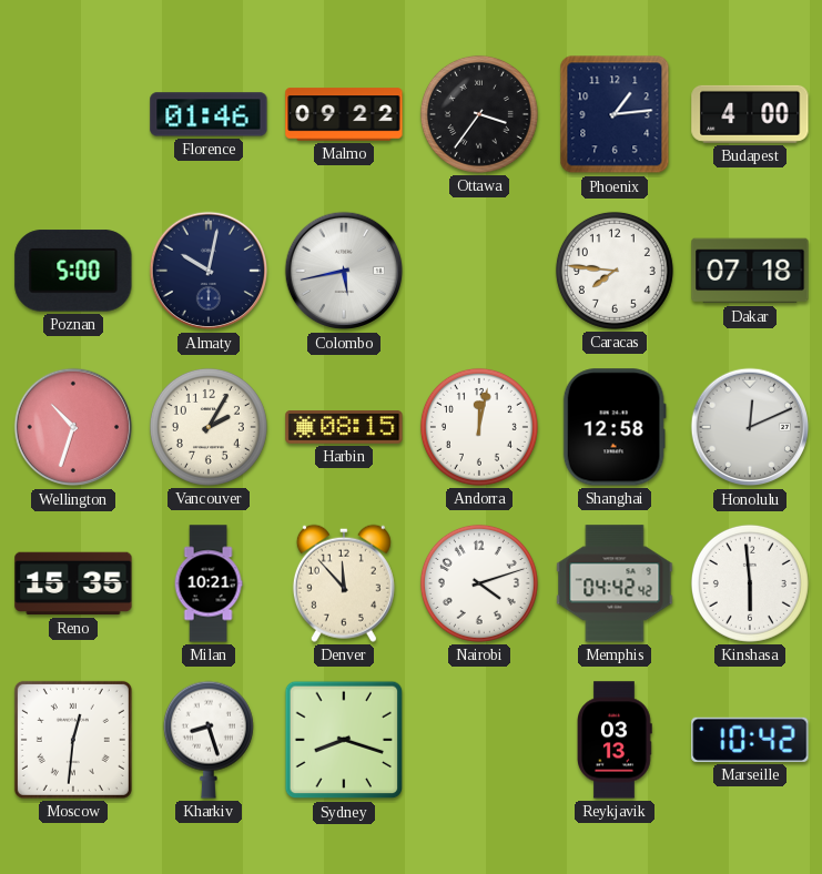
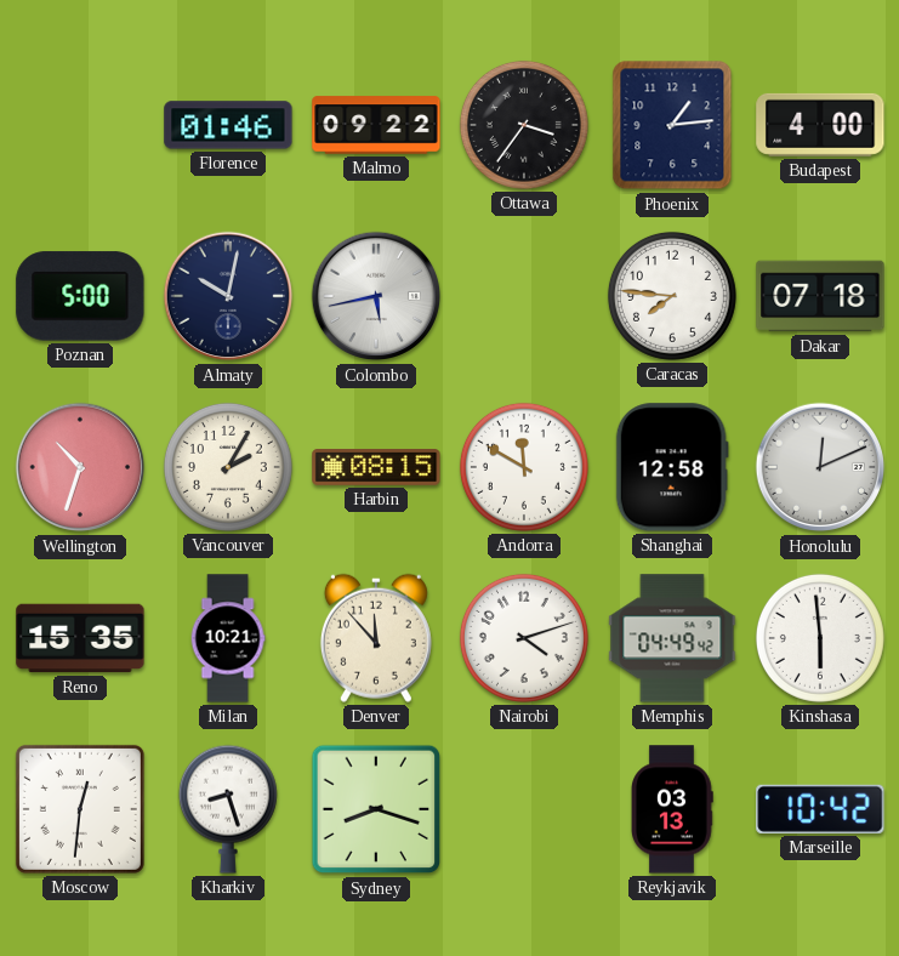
Andorra: 12:02 -> 11:50
Memphis: 04:42 -> 04:49
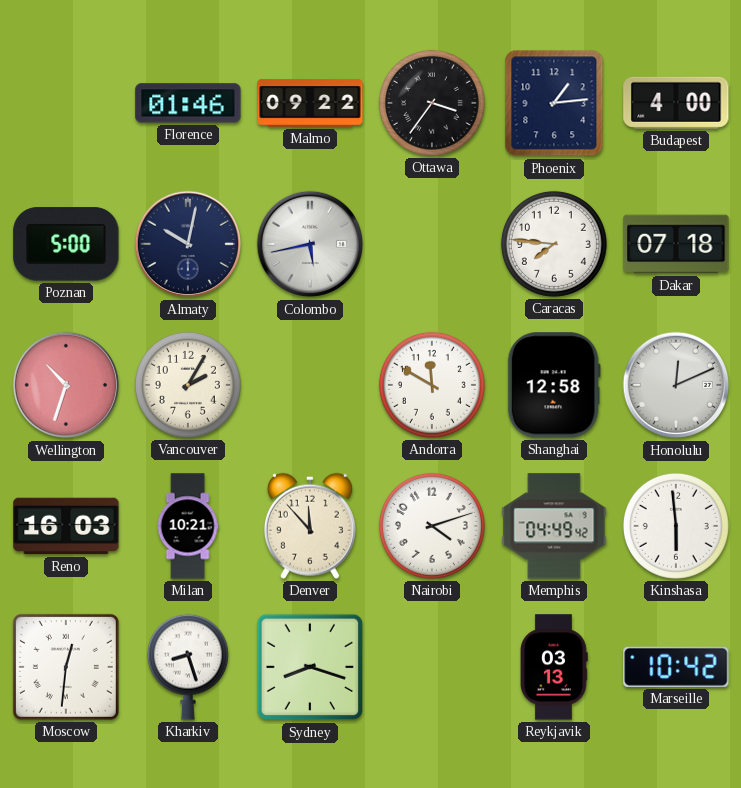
Harbin: 08:15 -> none
Reno: 15:35 -> 16:03
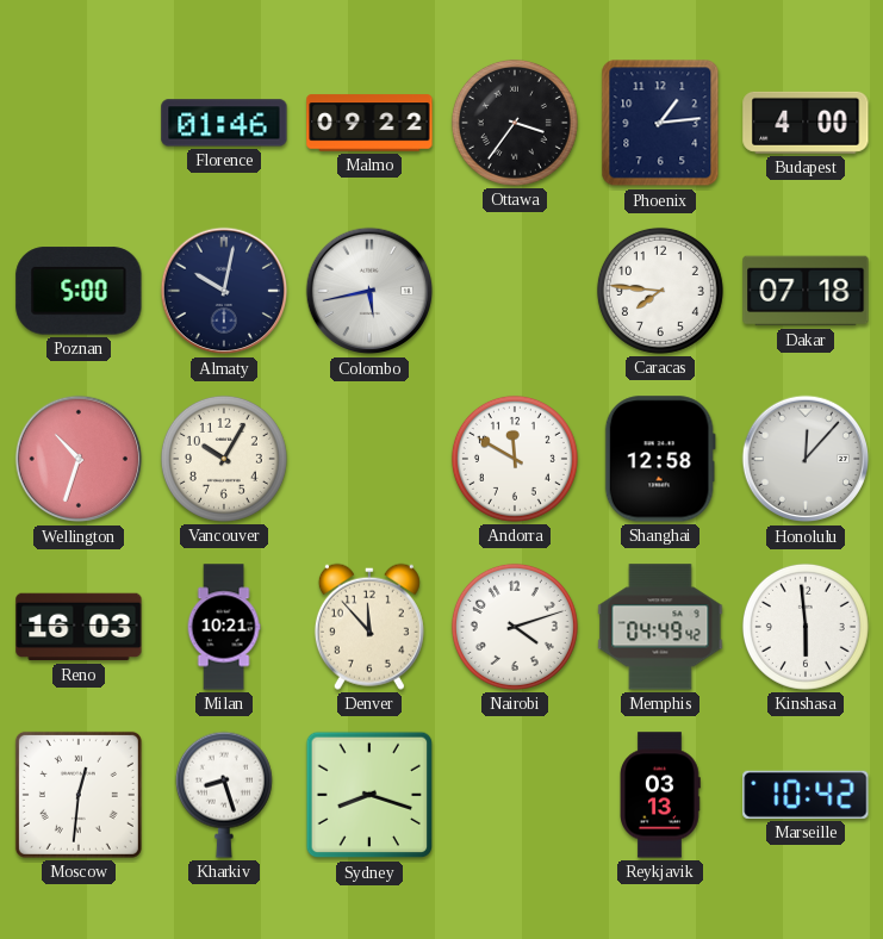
Vancouver: 2:05 -> 10:05
Honolulu: 12:11 -> 12:07
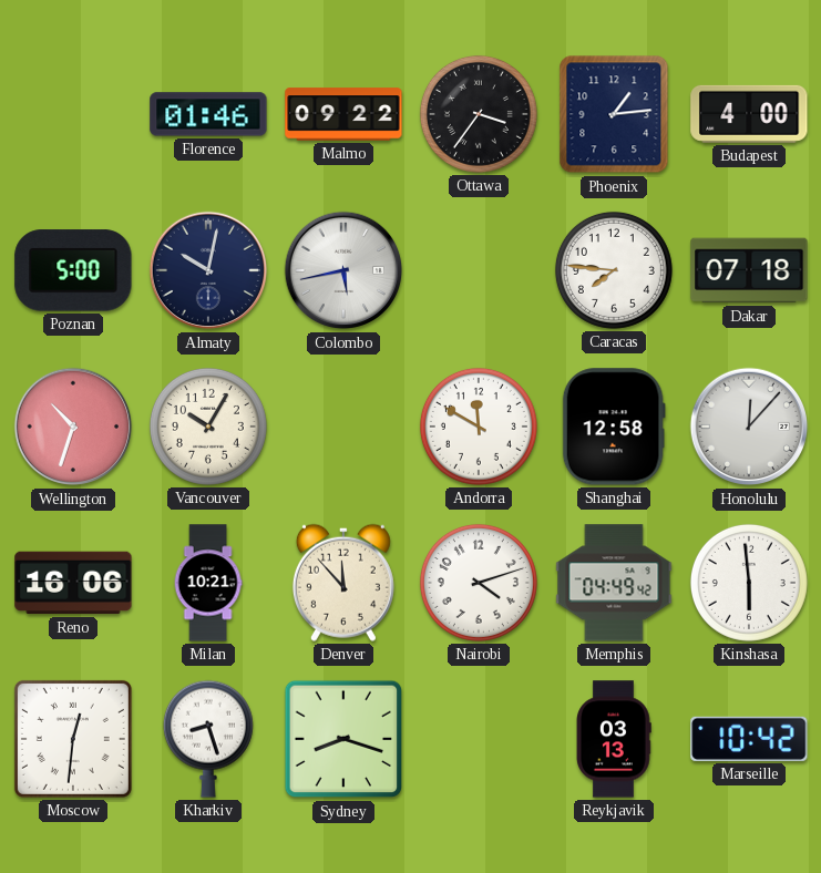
Reno: 16:03 -> 16:06
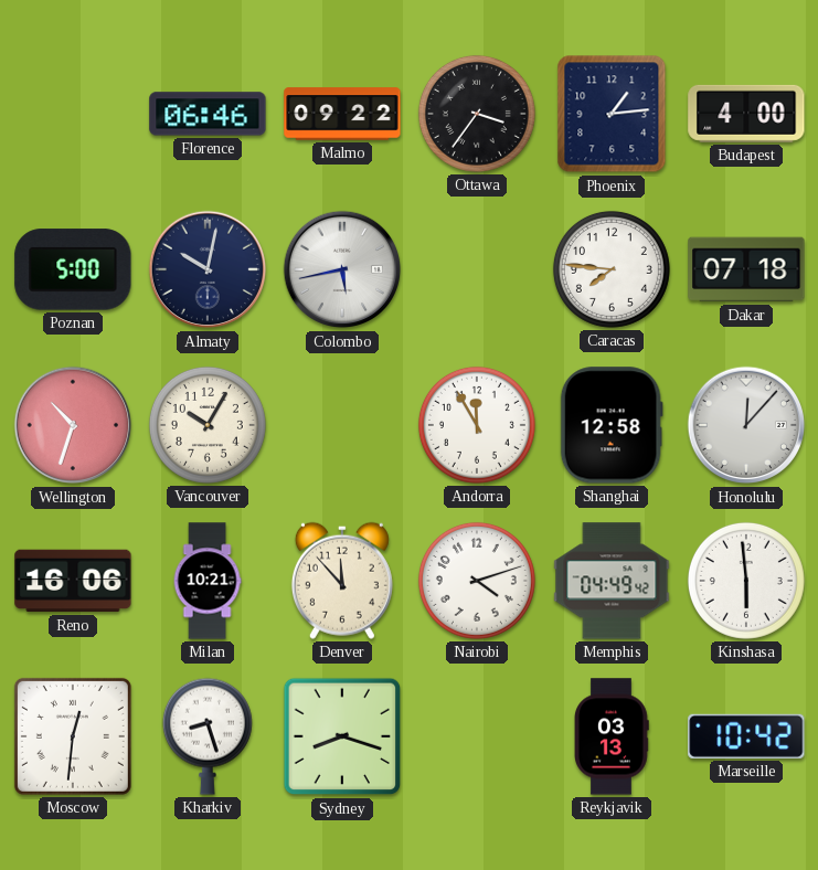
Florence: 01:46 -> 06:46
Andorra: 11:50 -> 11:55
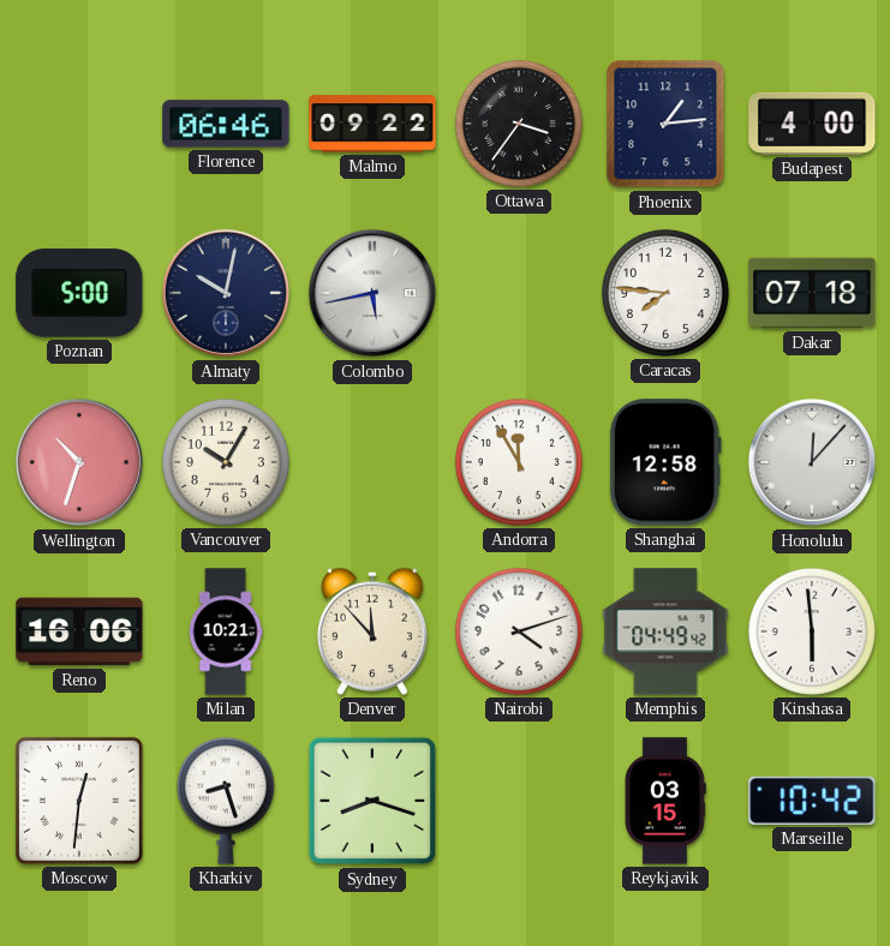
Reykjavik: 03:13 -> 03:15
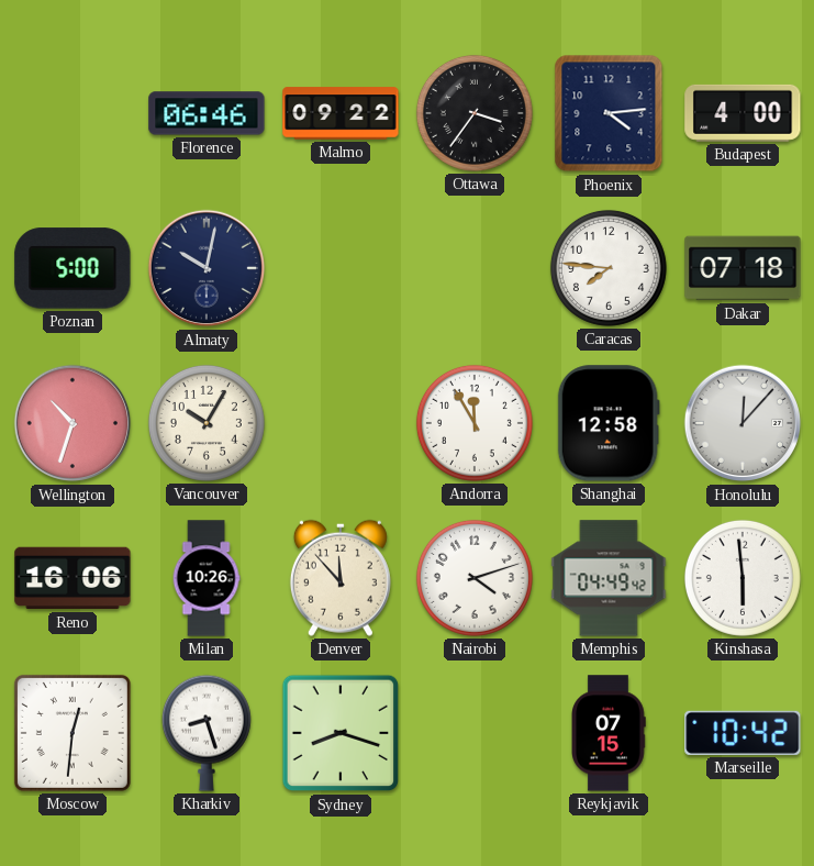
Phoenix: 1:14 -> 4:14
Colombo: 5:43 -> none
Milan: 10:21 -> 10:26
Reykjavik: 03:15 -> 07:15
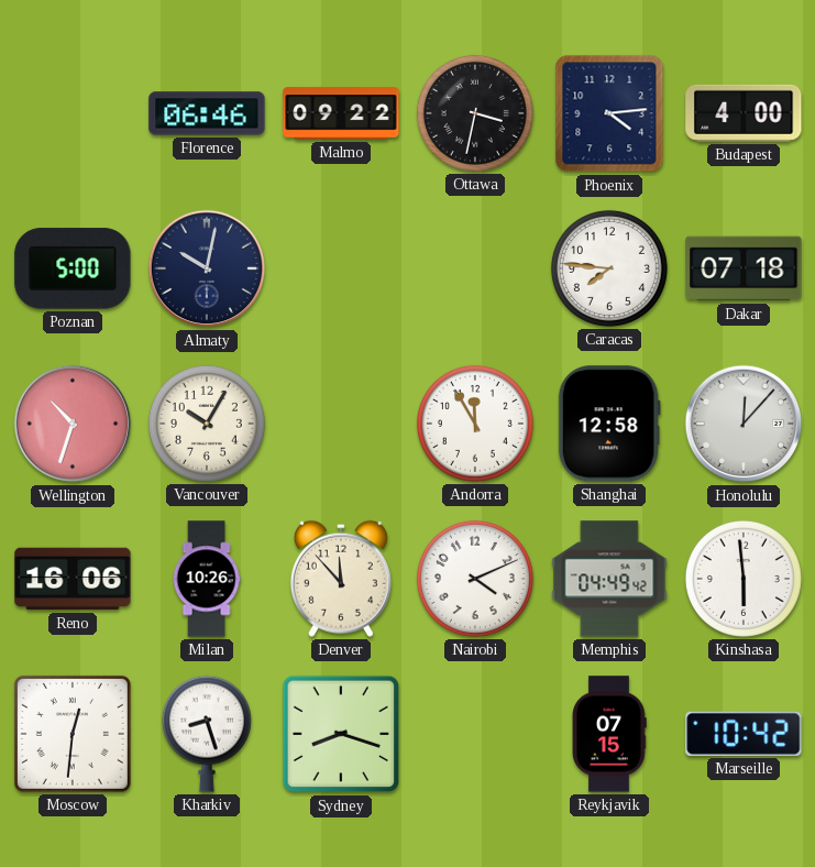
Ottawa: 3:36 -> 3:32
Nairobi: 4:12 -> 4:11
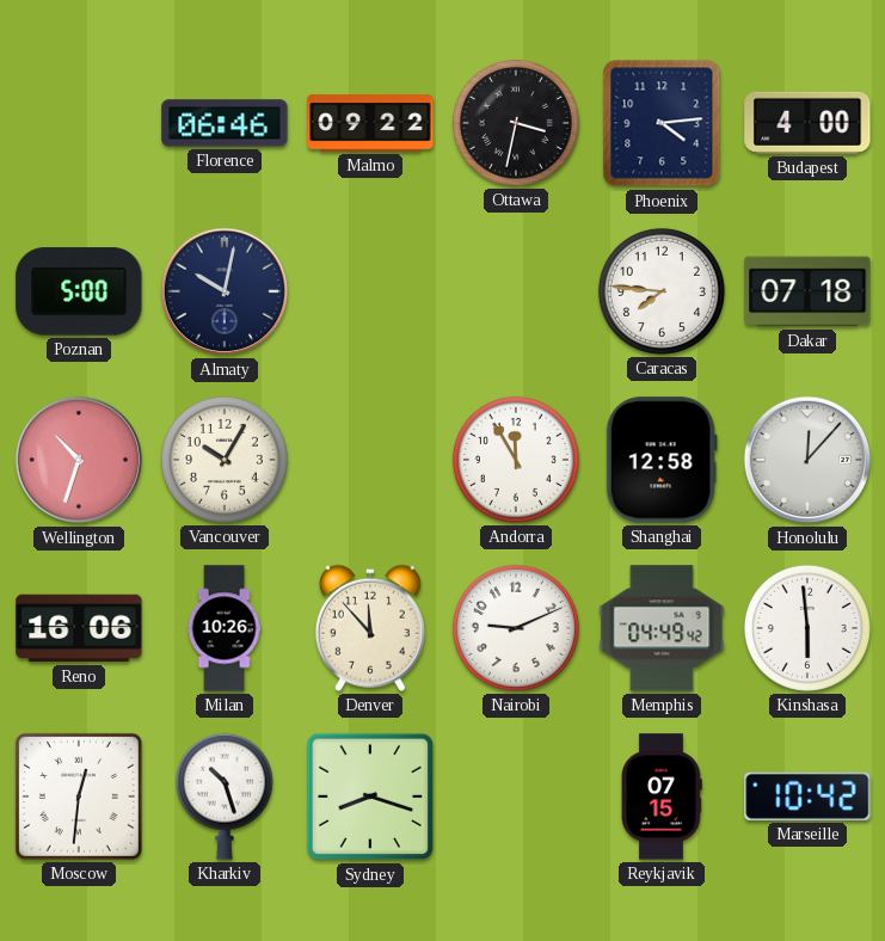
Nairobi: 4:11 -> 9:11
Kharkiv: 8:27 -> 10:27
